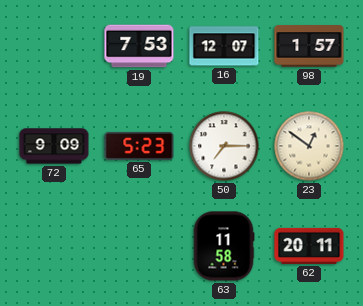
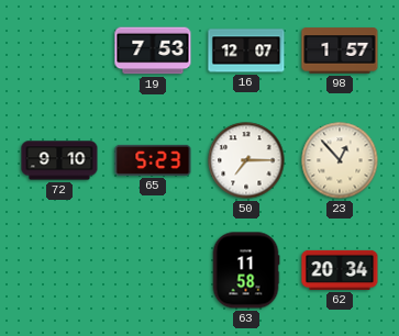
72: 9:09 -> 9:10
23: 12:51 -> 12:53
62: 20:11 -> 20:34
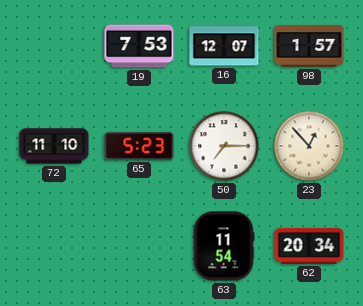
72: 9:10 -> 11:10
63: 11:58 -> 11:54
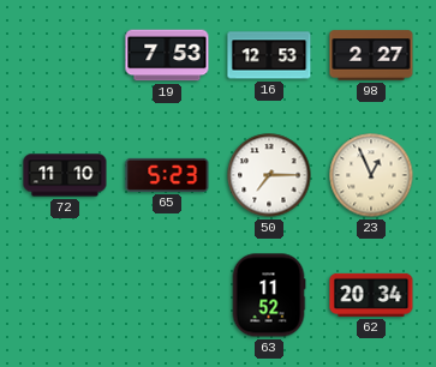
16: 12:07 -> 12:53
98: 1:57 -> 2:27
23: 12:53 -> 12:56
63: 11:54 -> 11:52
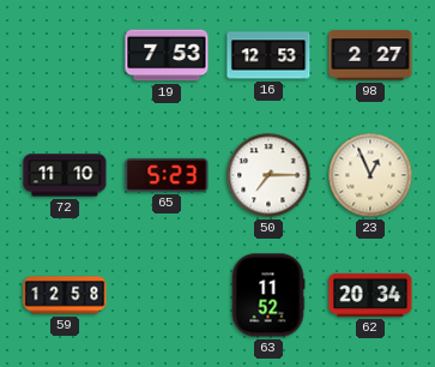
59: none -> 12:58
